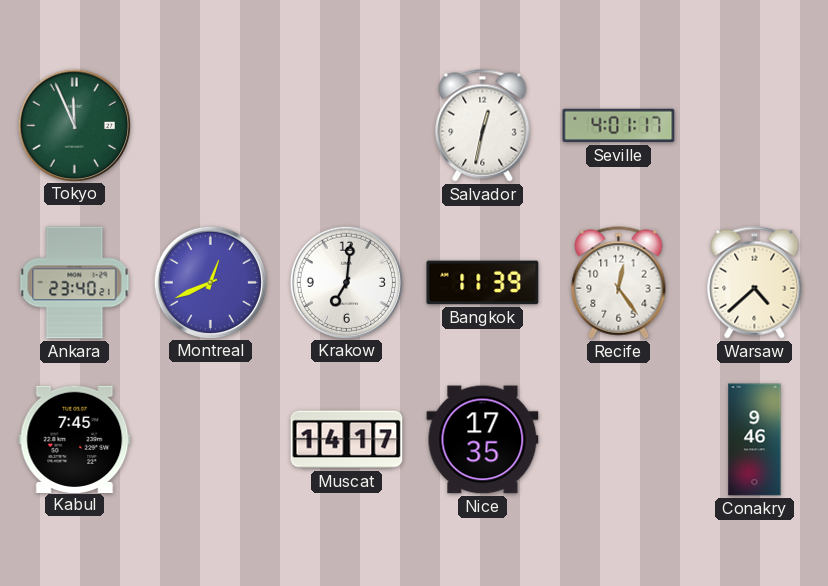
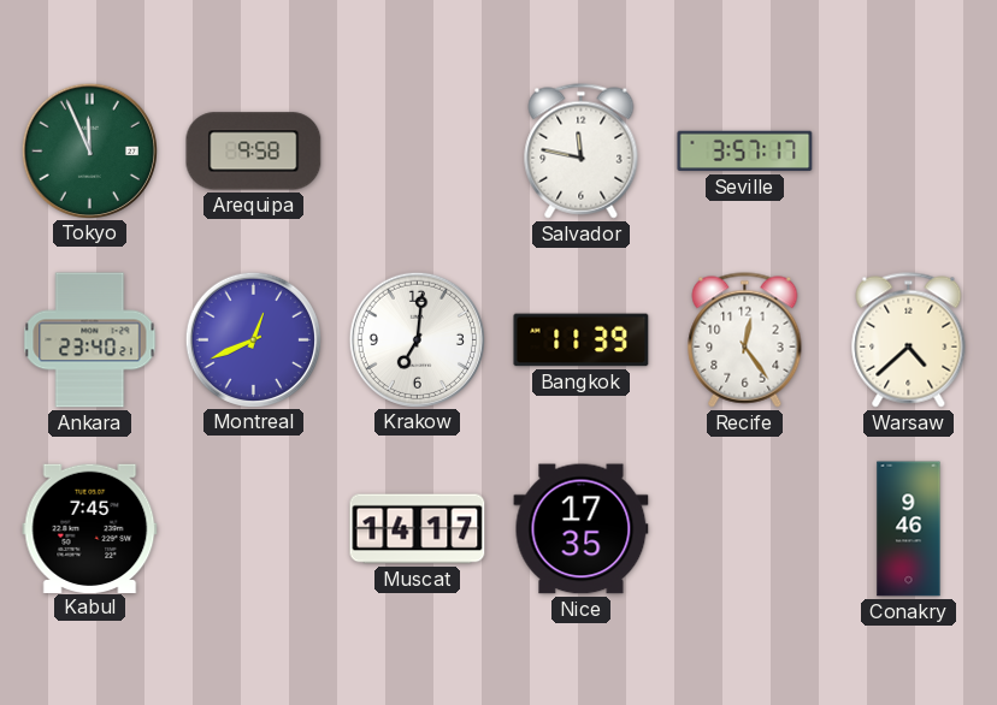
Arequipa: none -> 9:58
Salvador: 12:32 -> 11:47
Seville: 4:01 -> 3:57
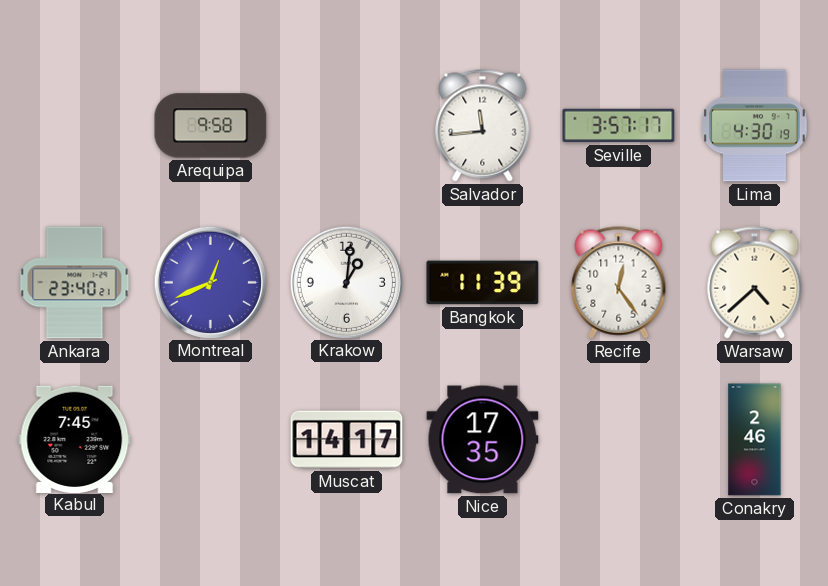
Tokyo: 11:56 -> none
Salvador: 11:47 -> 11:44
Lima: none -> 4:30
Krakow: 7:01 -> 1:01
Conakry: 9:46 -> 2:46
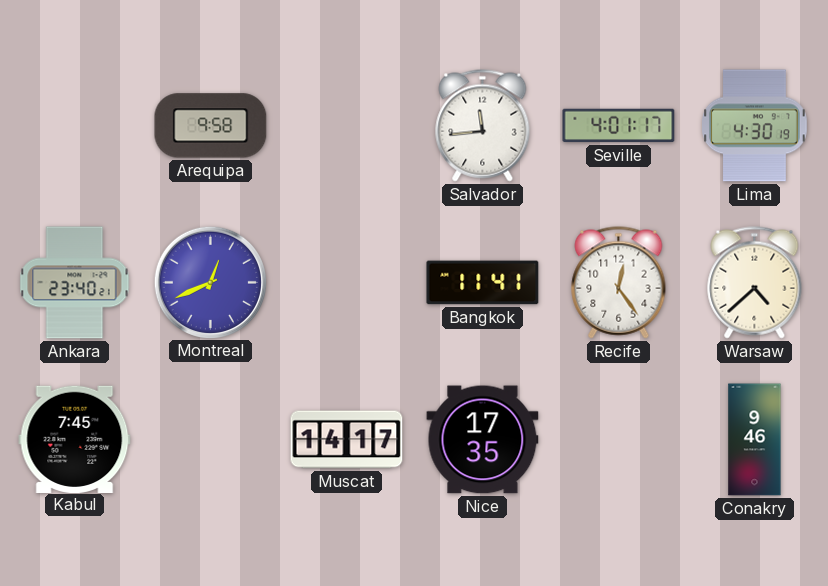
Seville: 3:57 -> 4:01
Krakow: 1:01 -> none
Bangkok: 11:39 -> 11:41
Conakry: 2:46 -> 9:46
